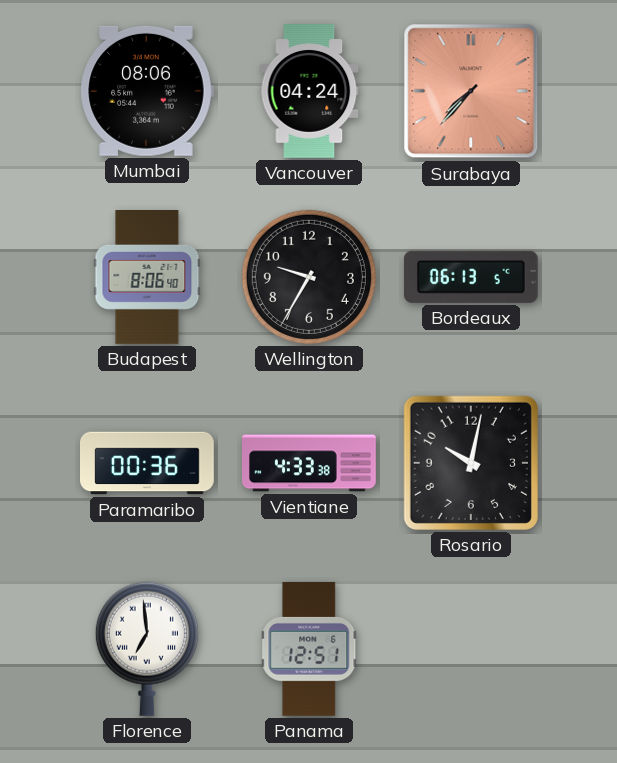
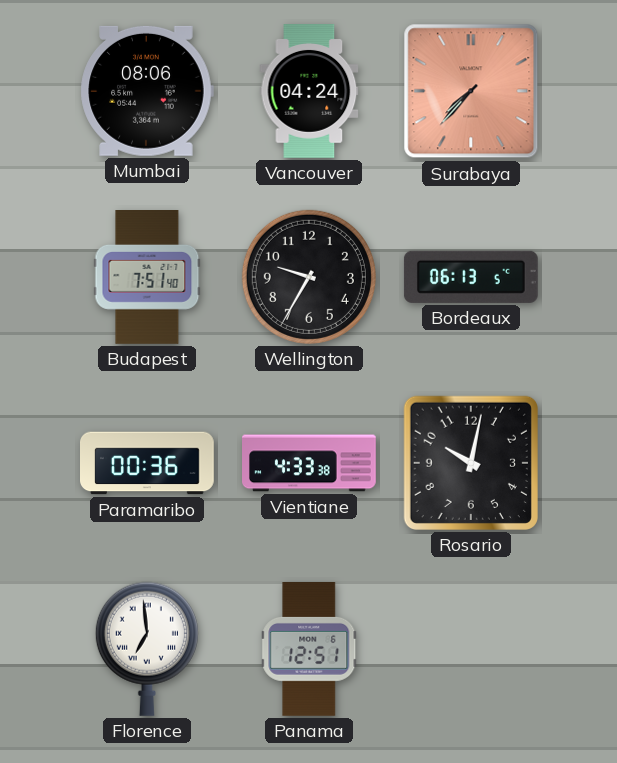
Budapest: 8:06 -> 7:51
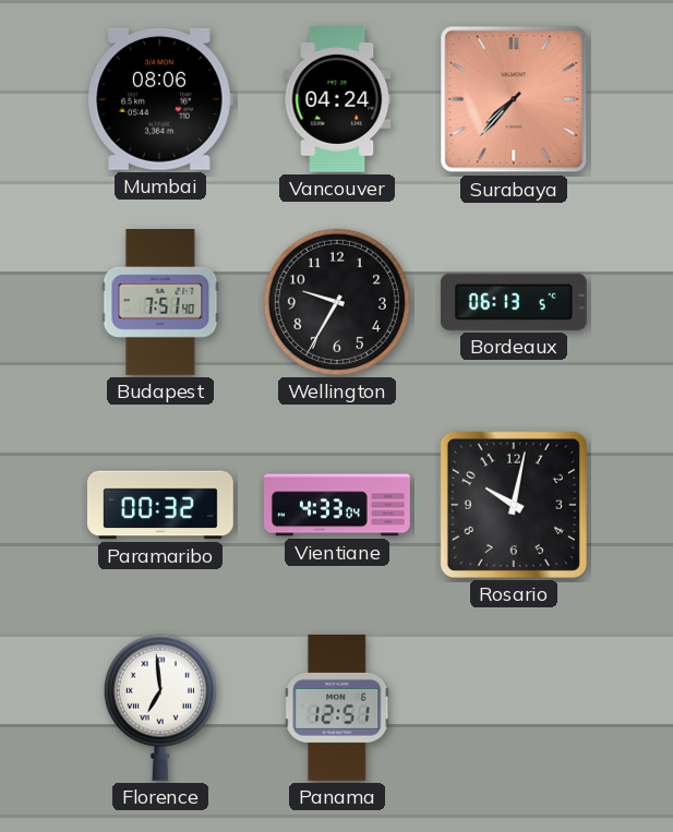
Paramaribo: 00:36 -> 00:32
Vientiane: 4:33:38 -> 4:33:04
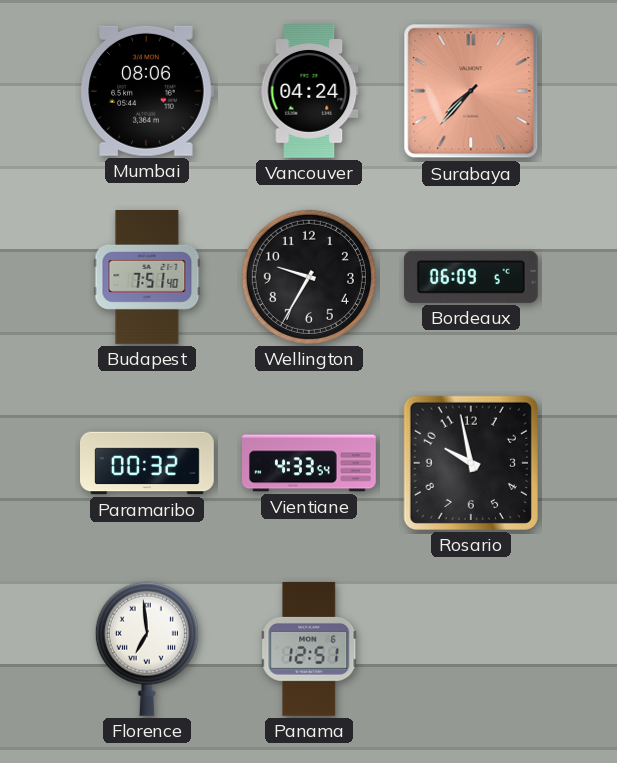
Bordeaux: 06:13 -> 06:09
Vientiane: 4:33:04 -> 4:33:54
Rosario: 10:02 -> 9:58
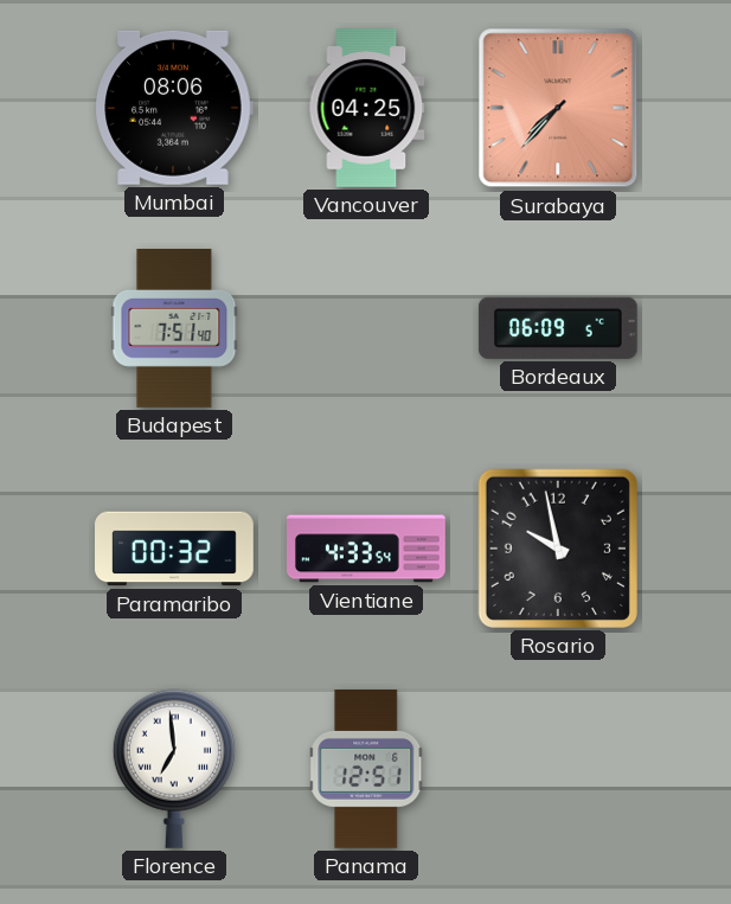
Vancouver: 04:24 -> 04:25
Wellington: 9:35 -> none
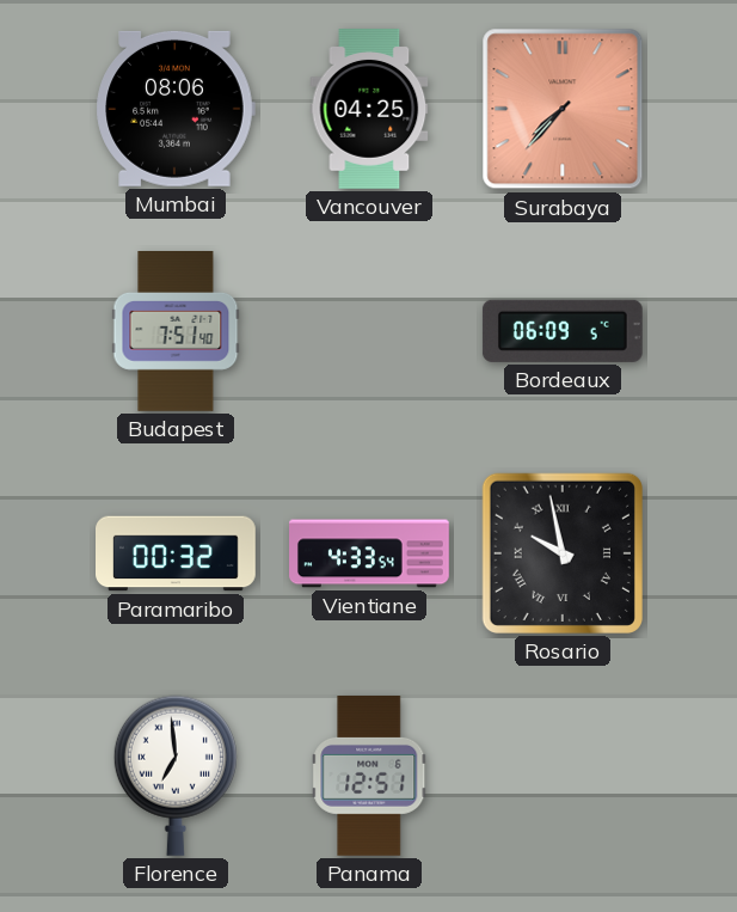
Rosario numerals: Arabic -> Roman
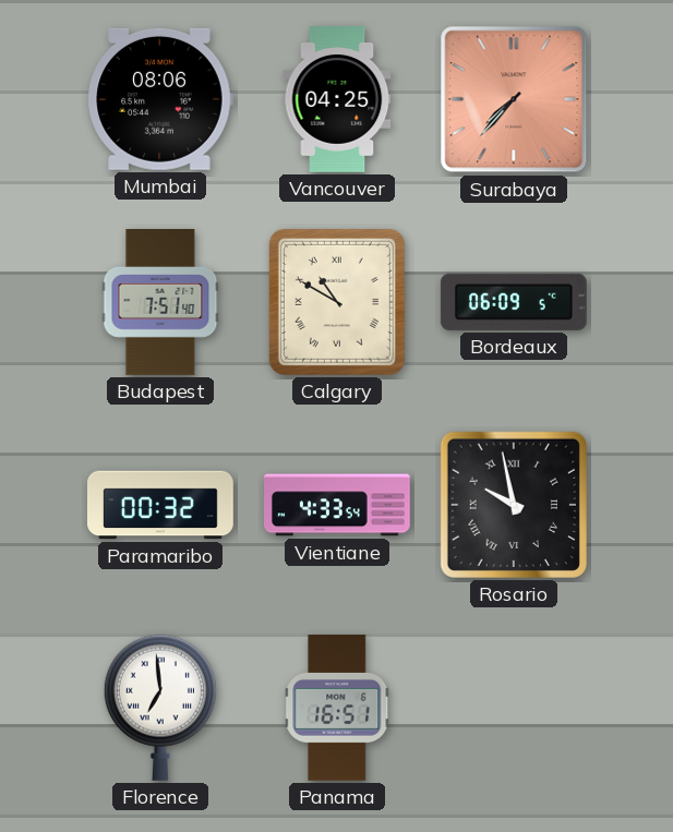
Calgary: none -> 10:50
Panama: 12:51 -> 16:51
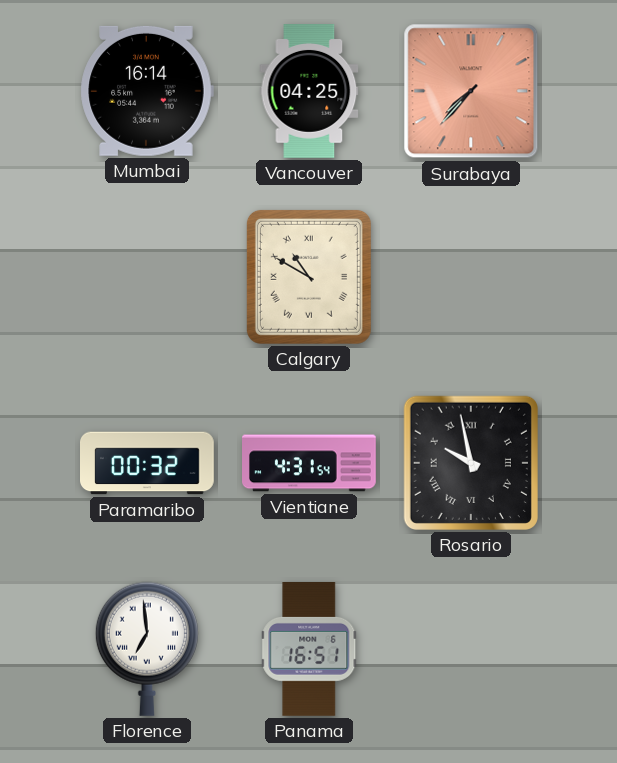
Mumbai: 08:06 -> 16:14
Budapest: 7:51 -> none
Bordeaux: 06:09 -> none
Vientiane: 4:33 -> 4:31
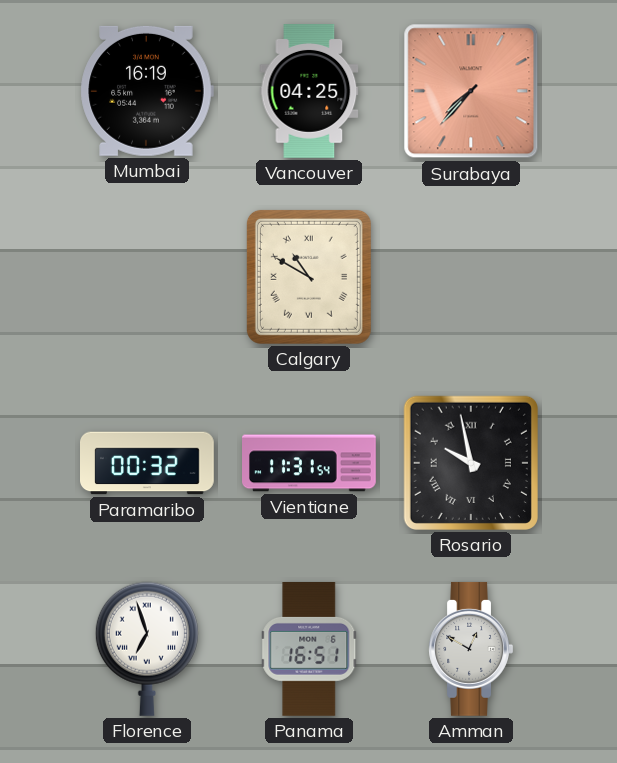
Mumbai: 16:14 -> 16:19
Vientiane: 4:31 -> 11:31
Florence: 6:59 -> 6:57
Amman: none -> 12:50
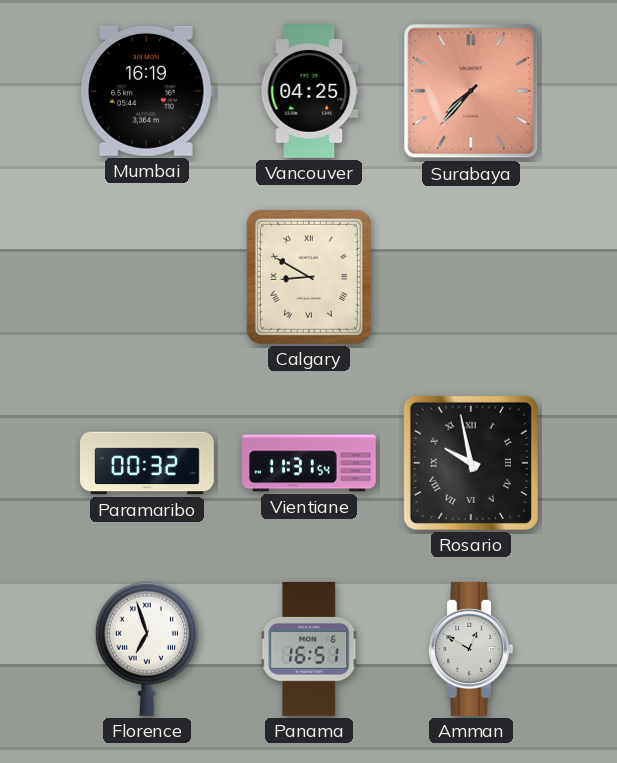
Calgary: 10:50 -> 8:50
